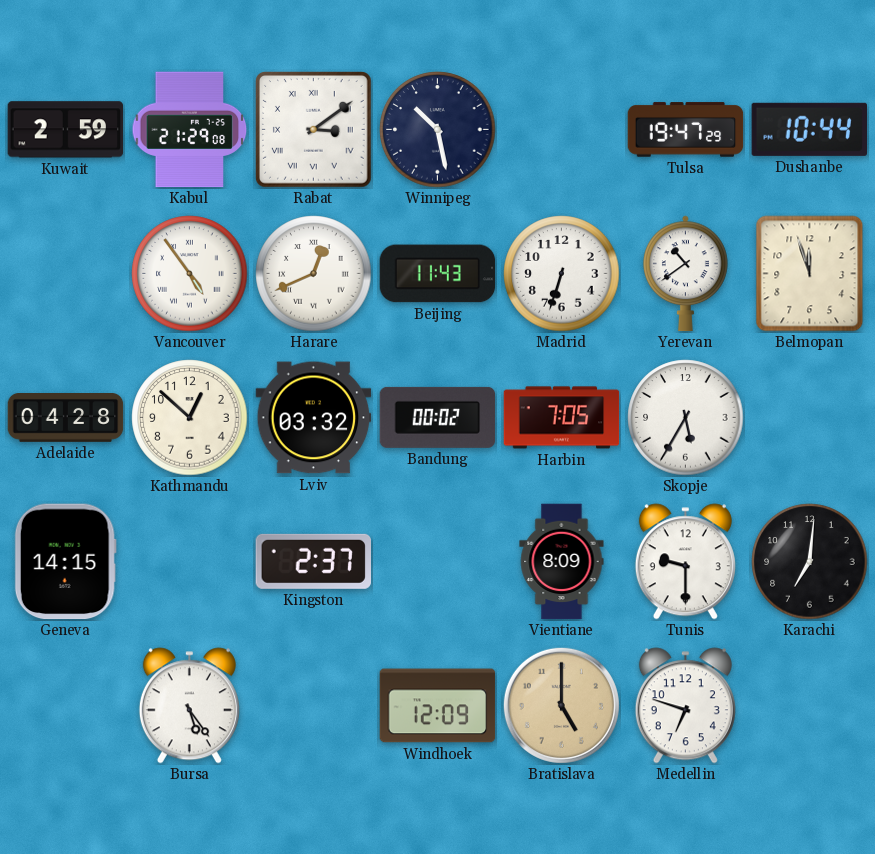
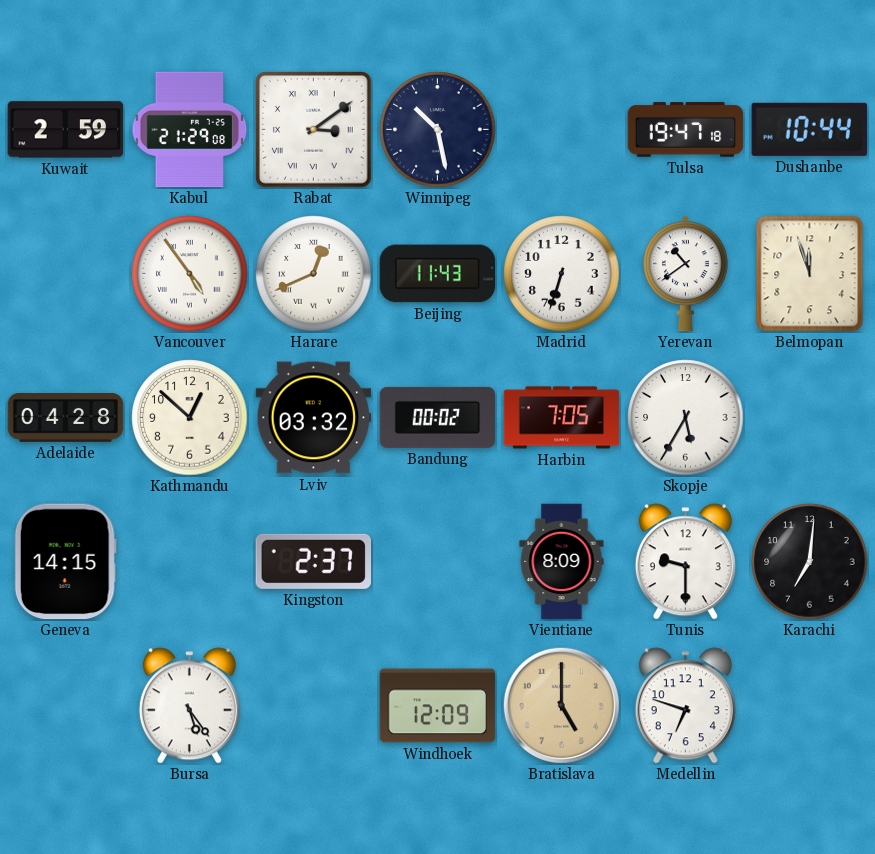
Tulsa: 19:47:29 -> 19:47:18
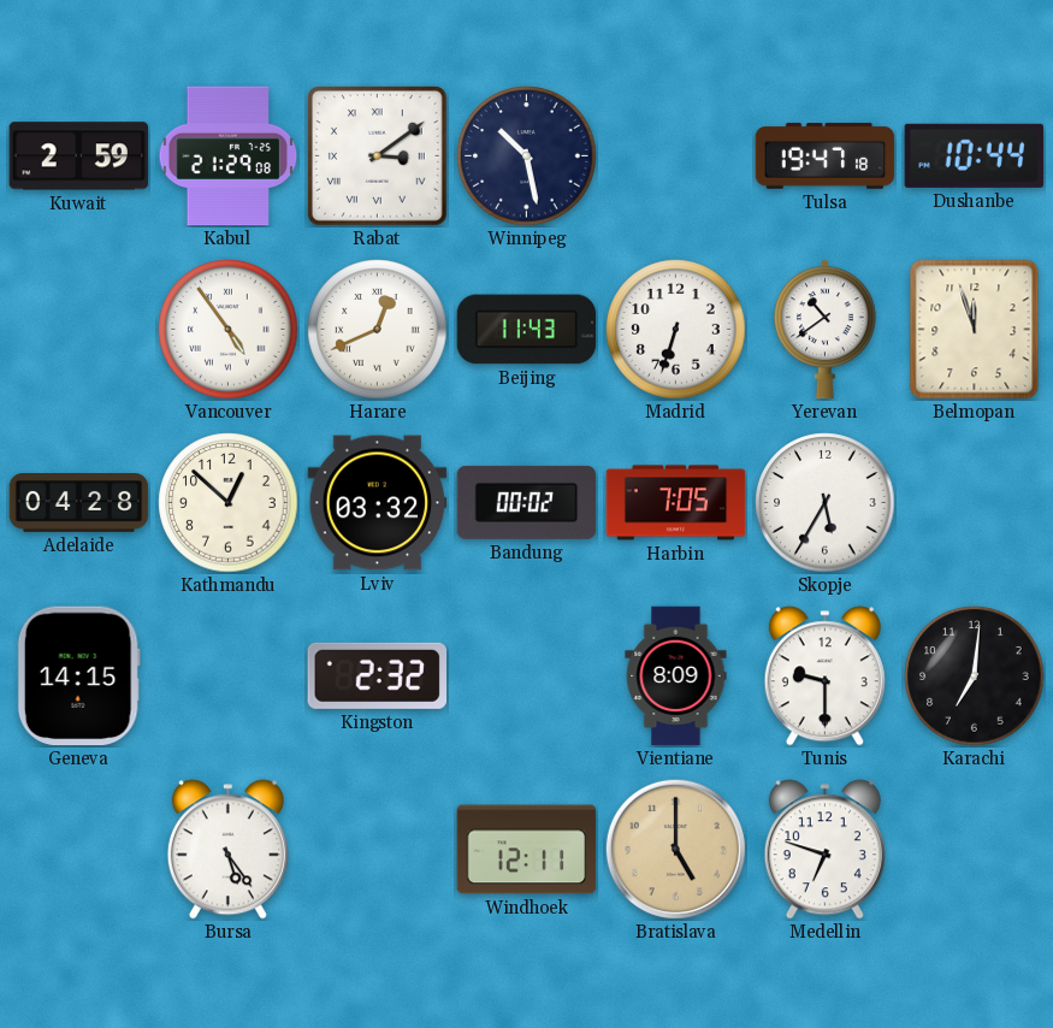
Kingston: 2:37 -> 2:32
Windhoek: 12:09 -> 12:11
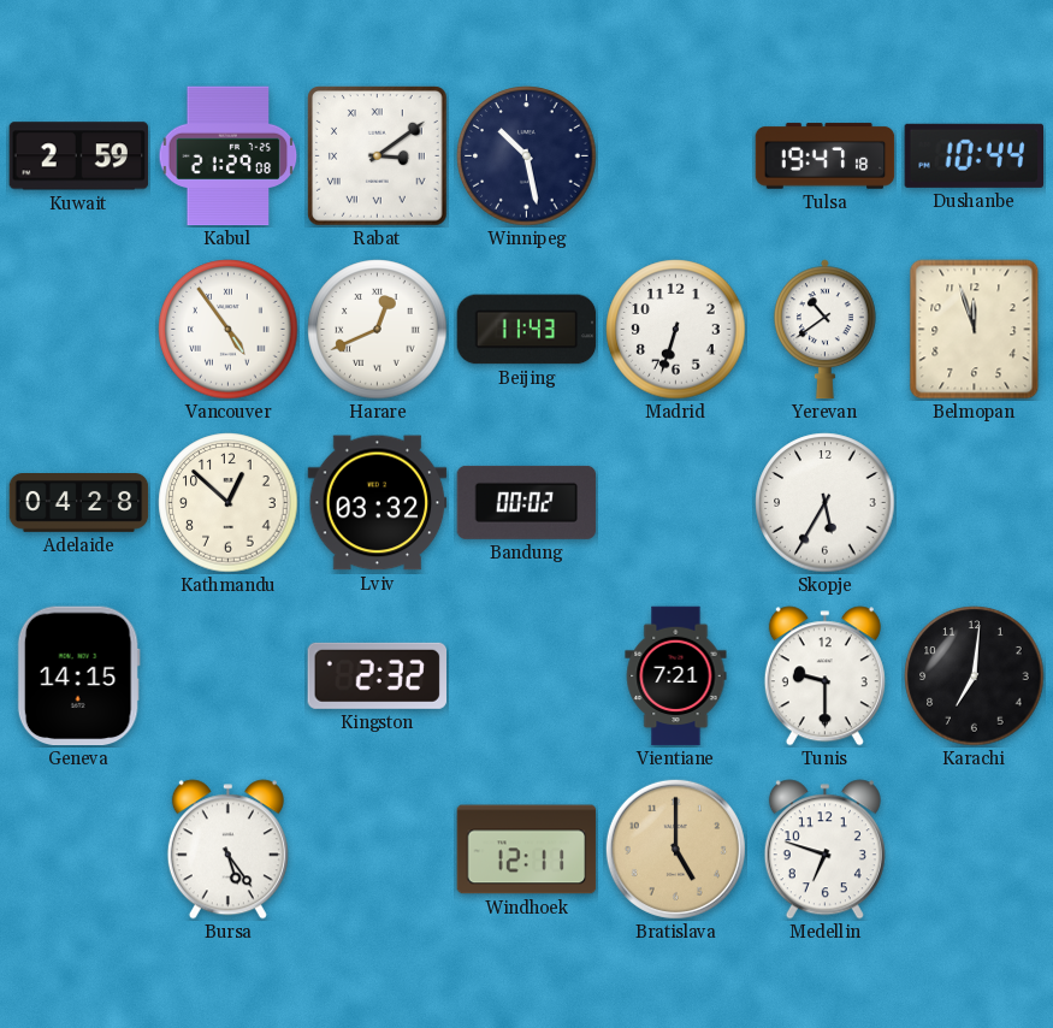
Harbin: 7:05 -> none
Vientiane: 8:09 -> 7:21
